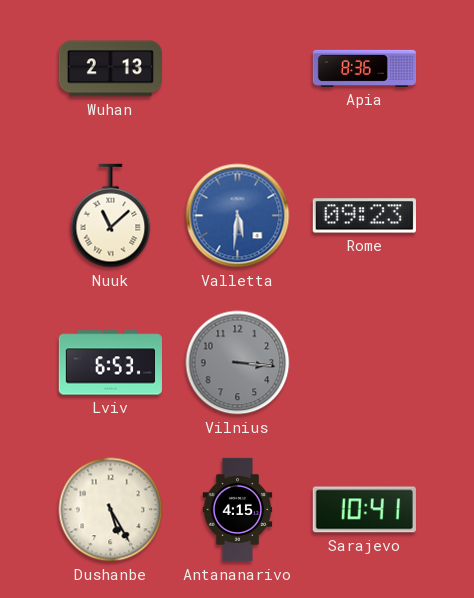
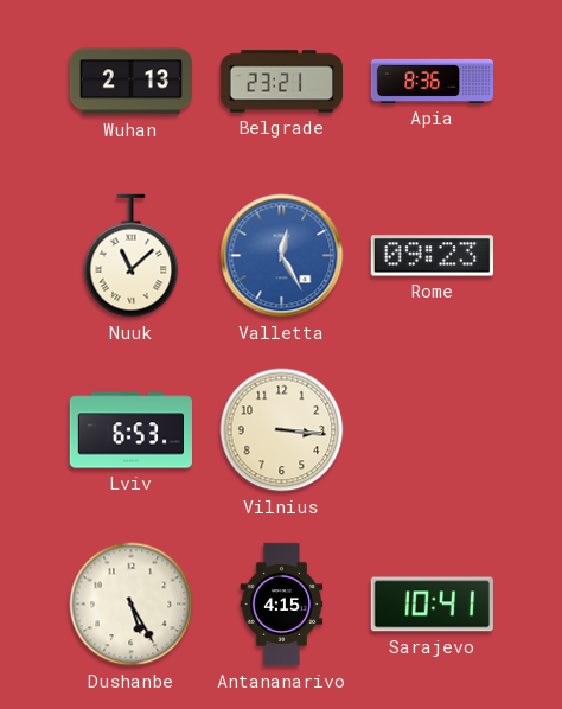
Belgrade: none -> 23:21
Valletta: 5:31 -> 12:25
Vilnius dial: grey -> cream
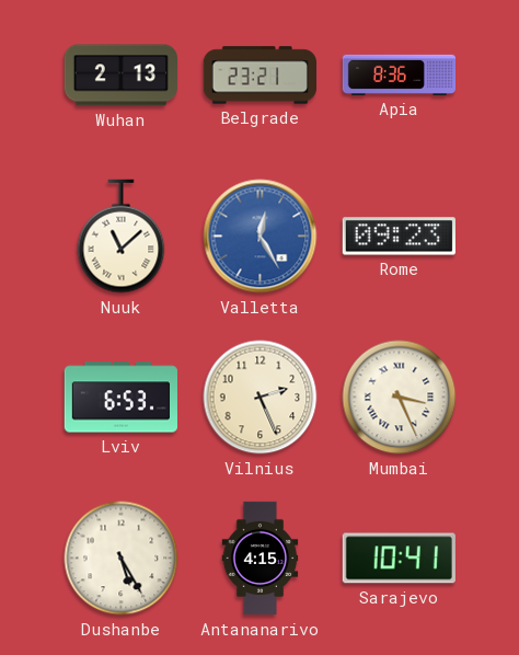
Vilnius: 3:16 -> 2:26
Mumbai: none -> 3:26
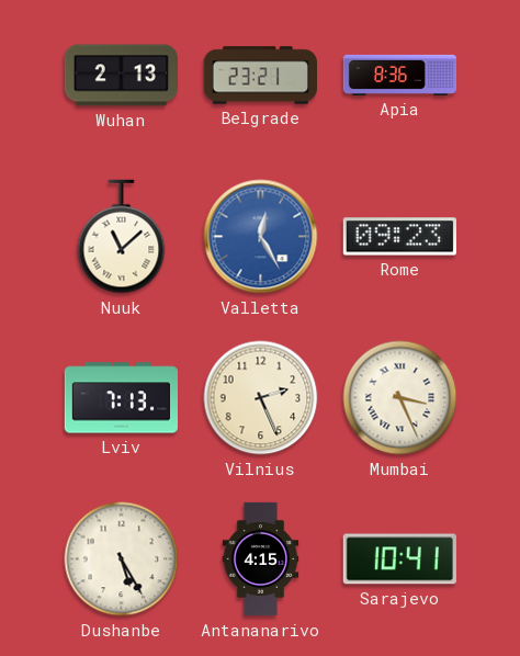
Lviv: 6:53 -> 7:13
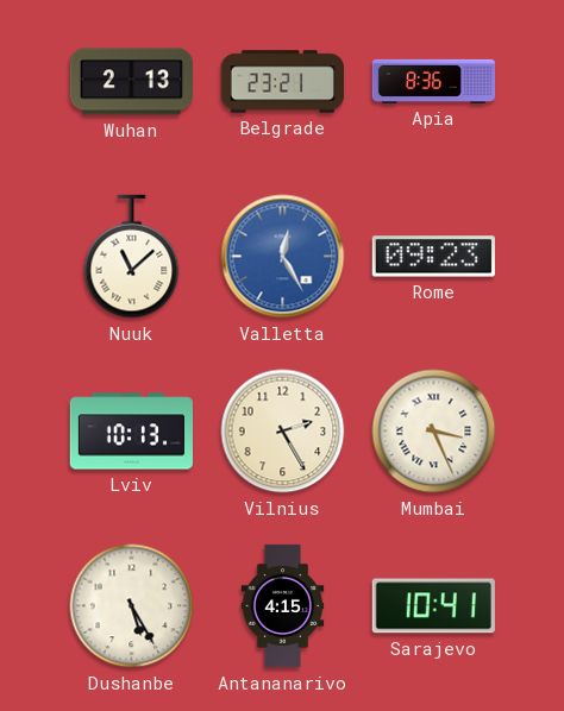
Lviv: 7:13 -> 10:13
Vilnius: 2:26 -> 2:25
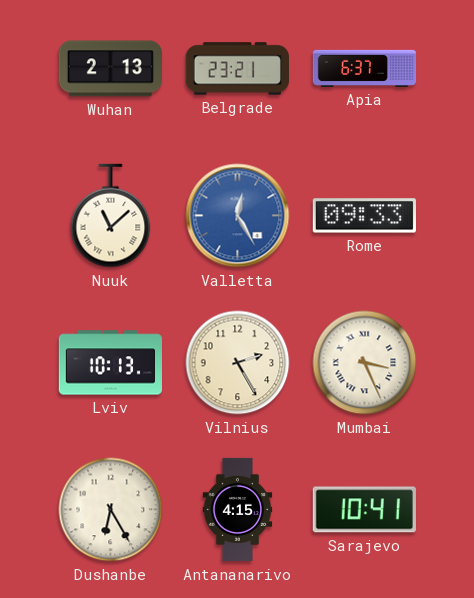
Apia: 8:36 -> 6:37
Rome: 09:23 -> 09:33
Dushanbe: 5:25 -> 6:25
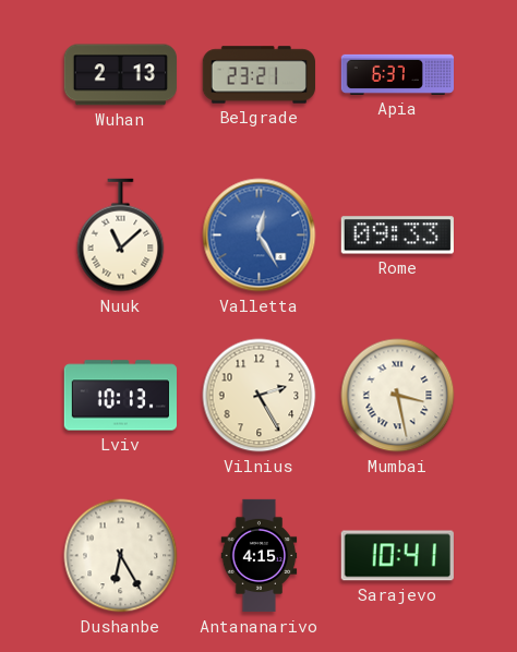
Mumbai: 3:26 -> 3:28
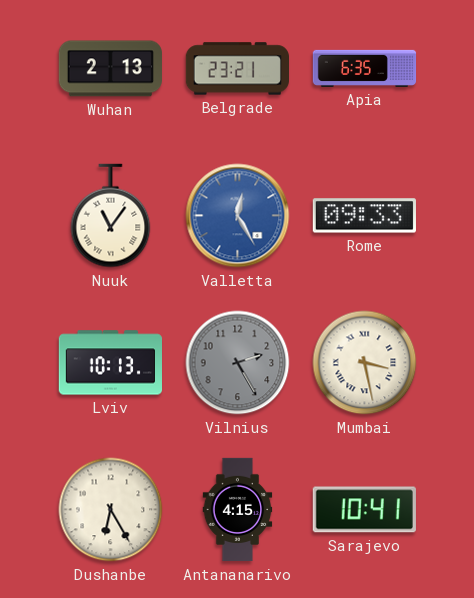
Apia: 6:37 -> 6:35
Nuuk: 11:08 -> 11:06
Vilnius dial: cream -> grey
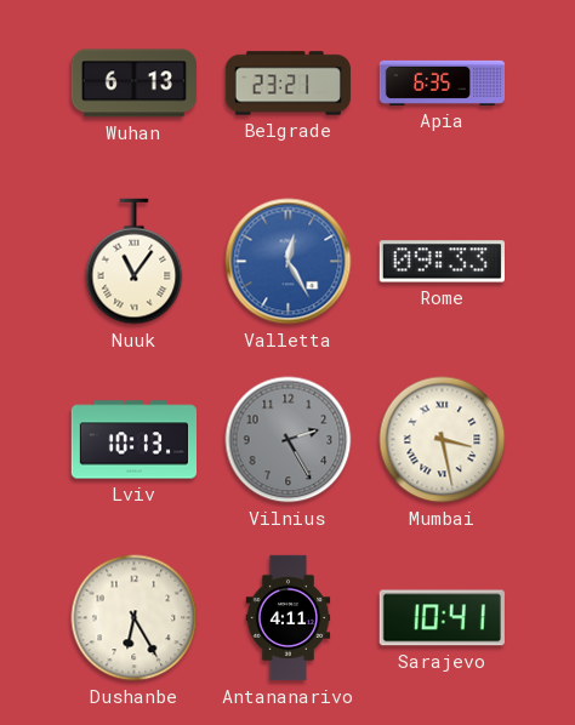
Wuhan: 2:13 -> 6:13
Antananarivo: 4:15 -> 4:11
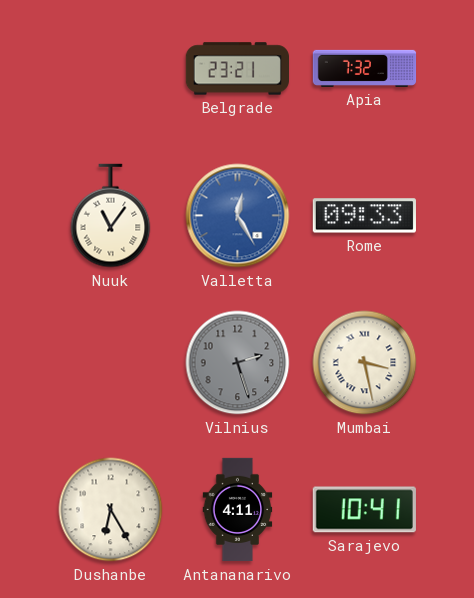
Wuhan: 6:13 -> none
Apia: 6:35 -> 7:32
Lviv: 10:13 -> none
Vilnius: 2:25 -> 2:27
